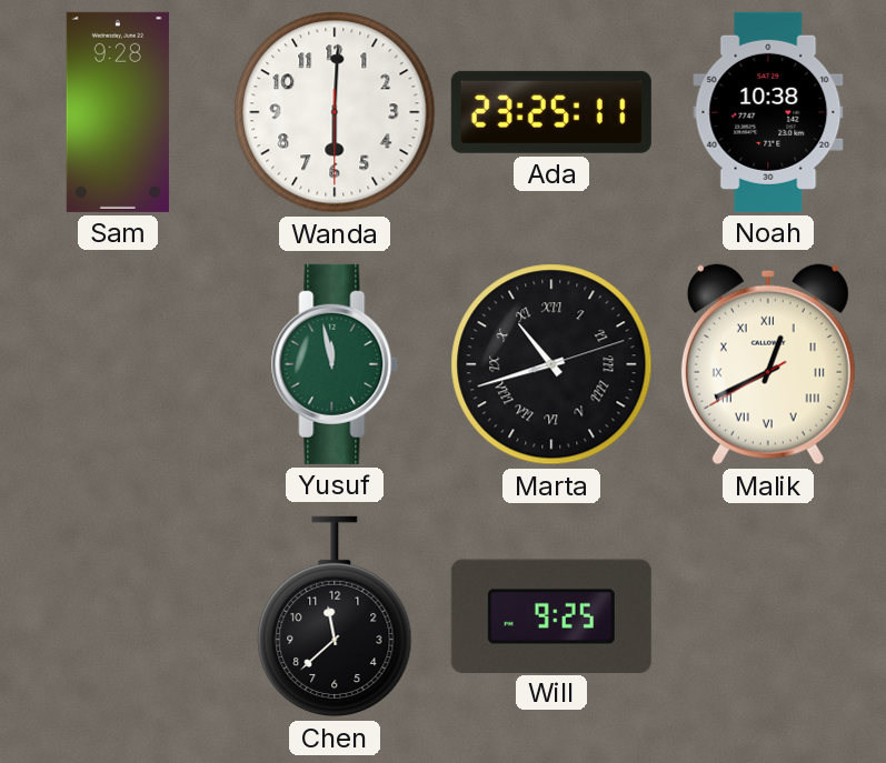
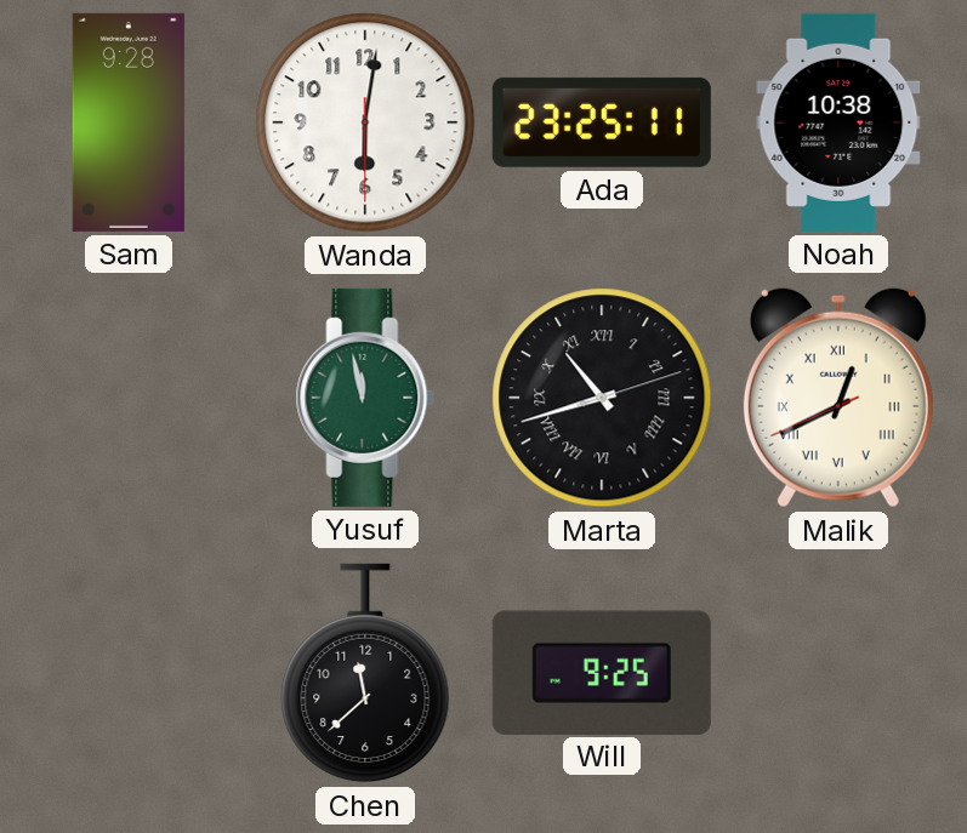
Wanda: 6:00 -> 6:01
Malik: 12:40:40 -> 12:40:41
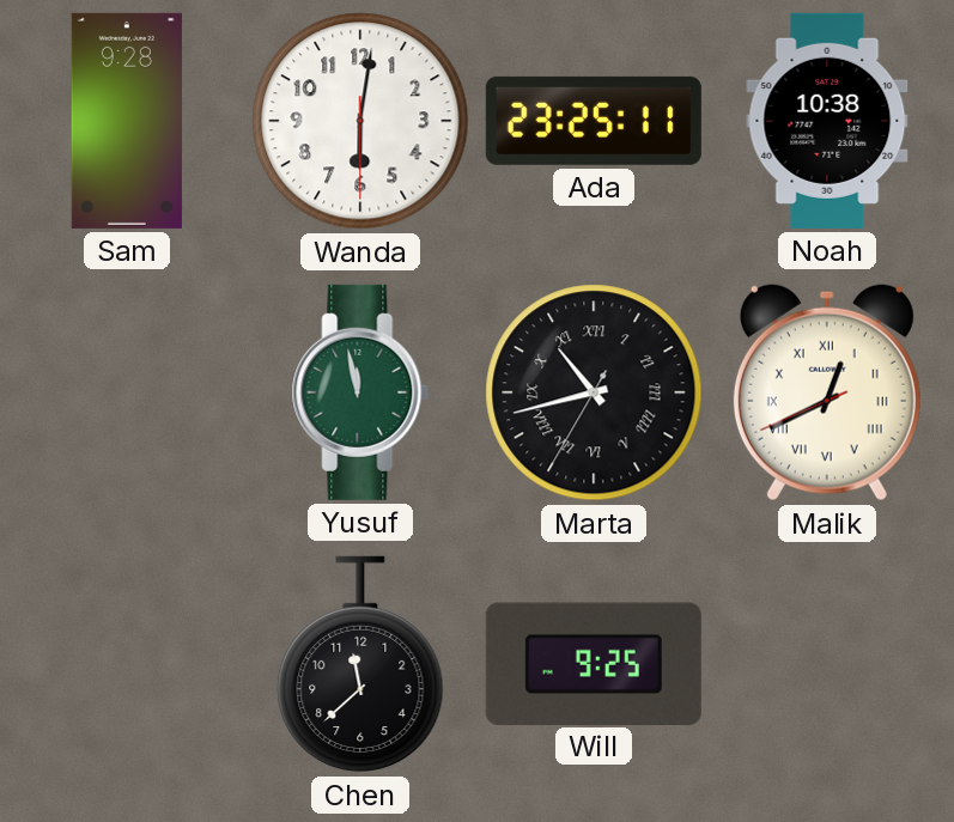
Marta: 10:42:12 -> 10:42:35
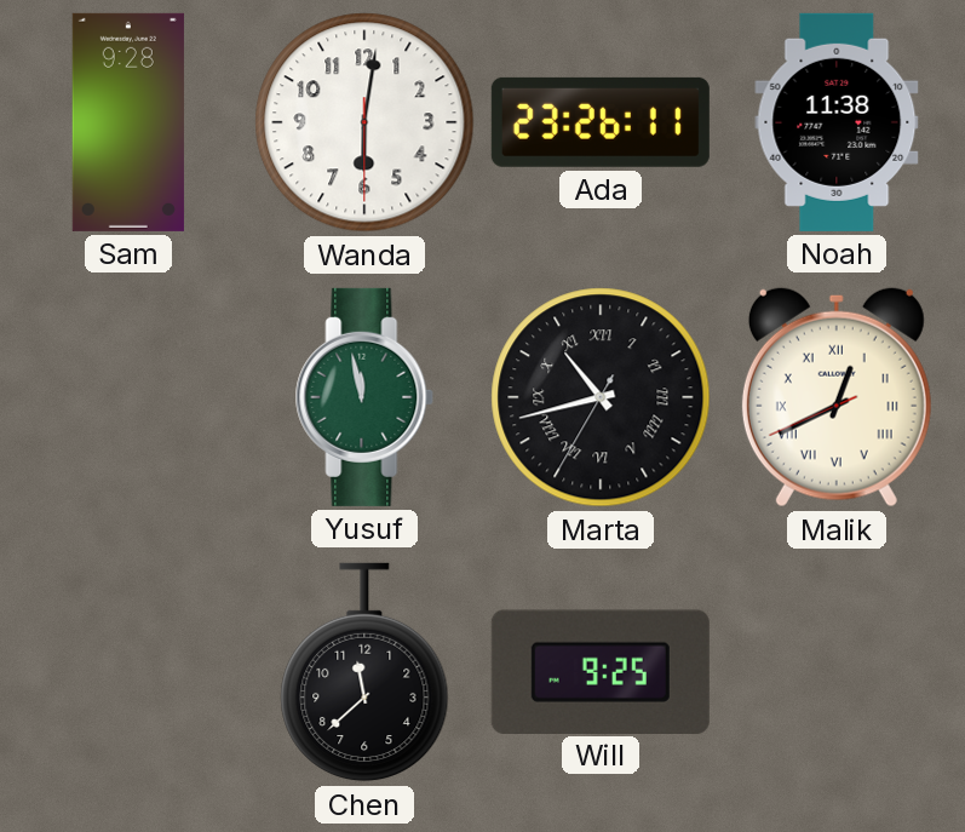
Ada: 23:25 -> 23:26
Noah: 10:38 -> 11:38
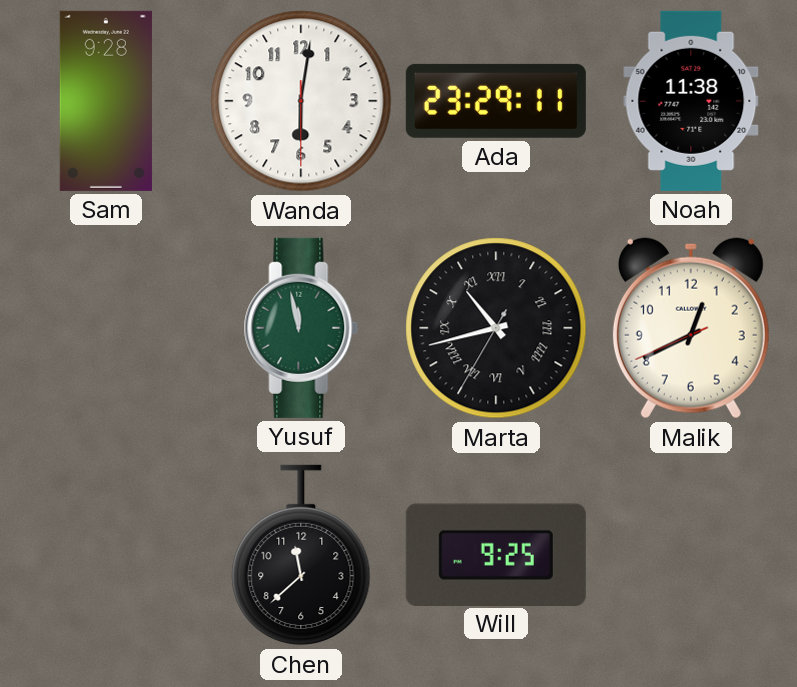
Ada: 23:26 -> 23:29
Malik numerals: Roman -> Arabic
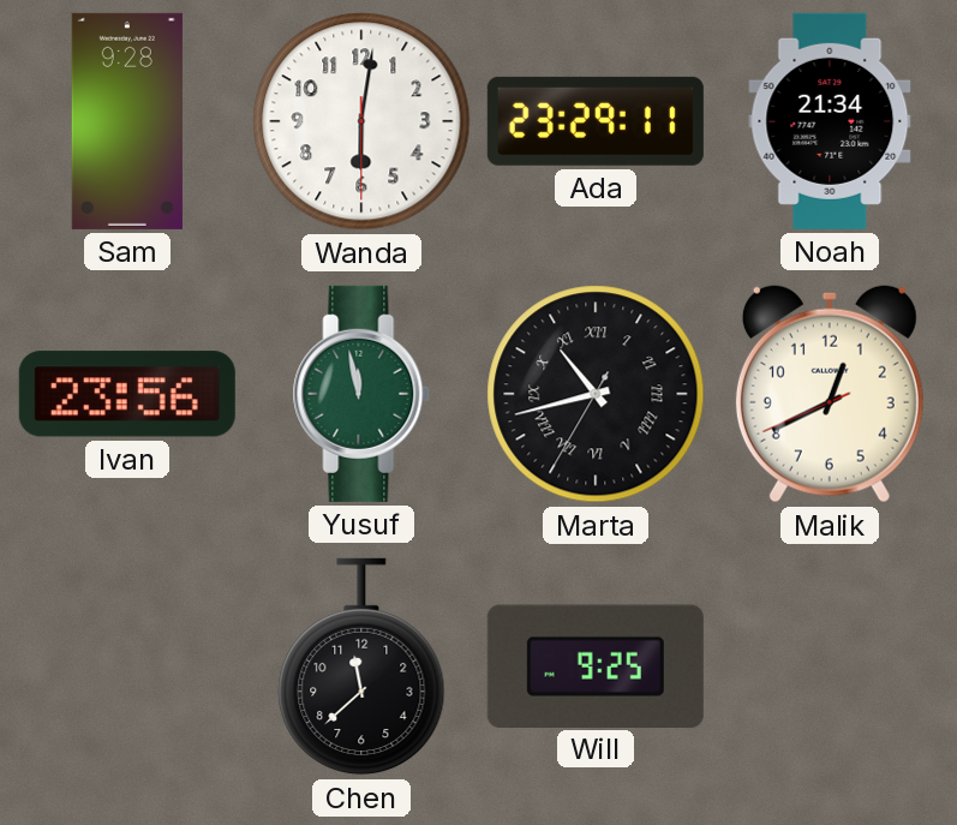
Noah: 11:38 -> 21:34
Ivan: none -> 23:56
